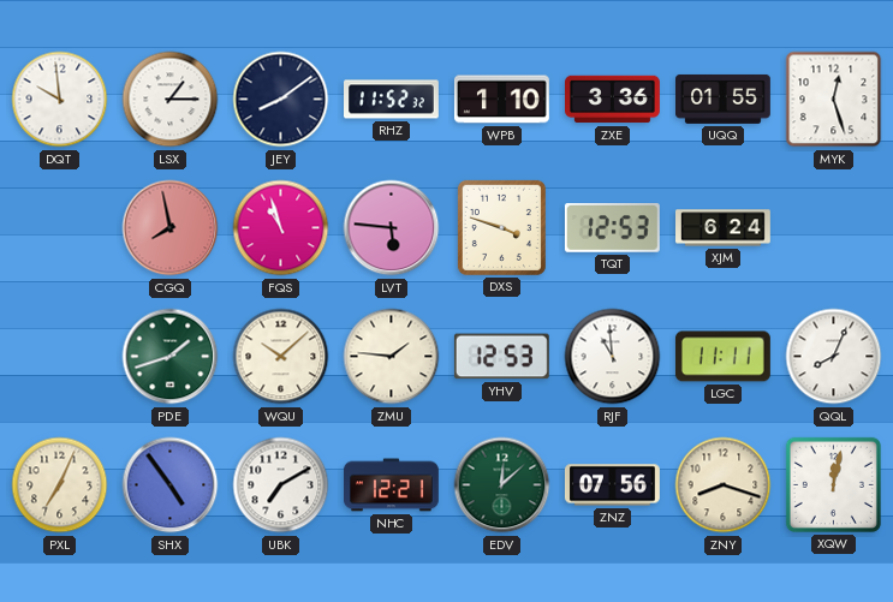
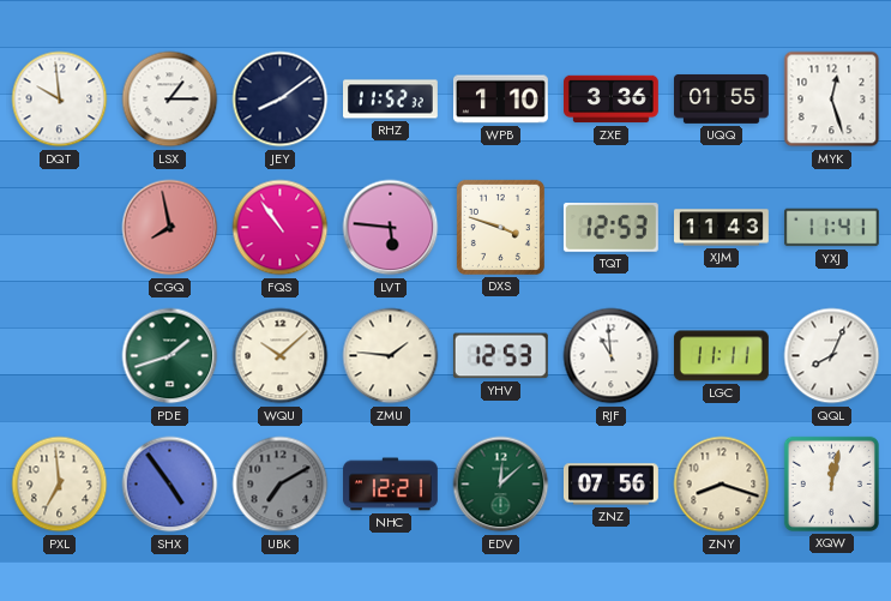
FQS: 10:57 -> 10:54
XJM: 6:24 -> 11:43
YXJ: none -> 11:41
PXL: 7:04 -> 6:59
UBK dial: white -> grey
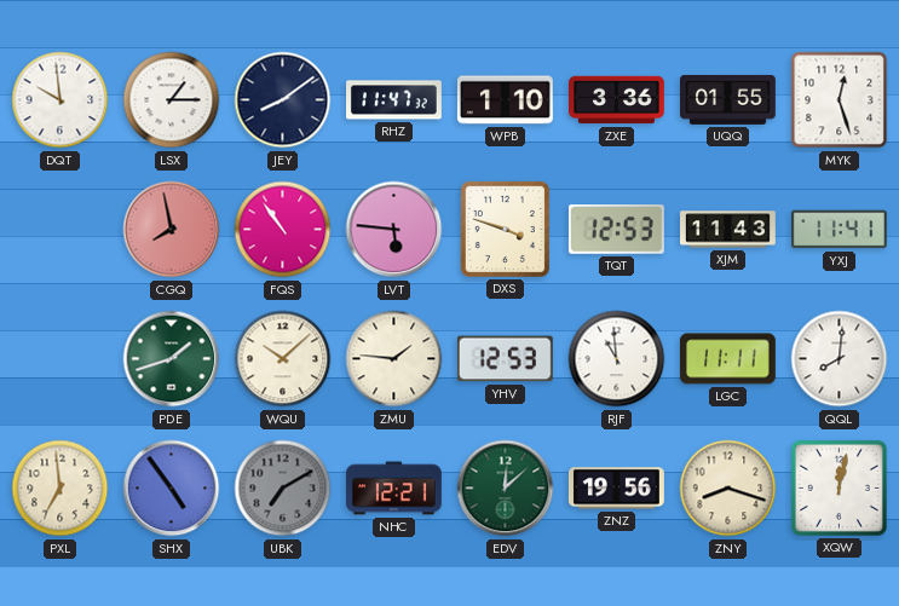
RHZ: 11:52 -> 11:47
QQL: 8:04 -> 8:01
ZNZ: 07:56 -> 19:56
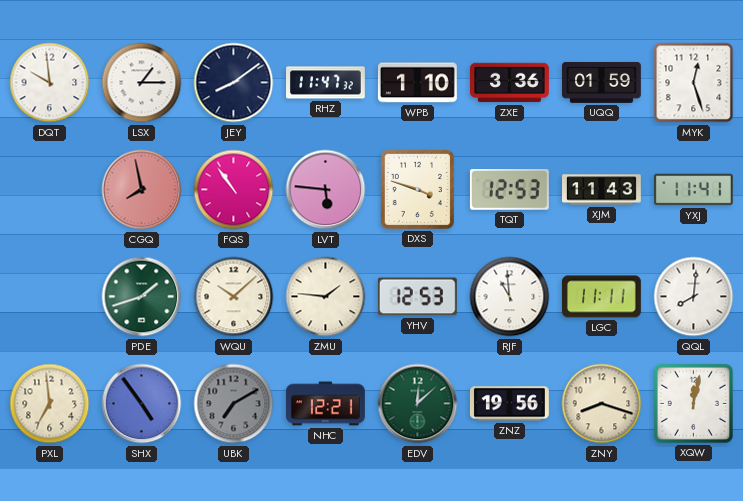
UQQ: 01:55 -> 01:59
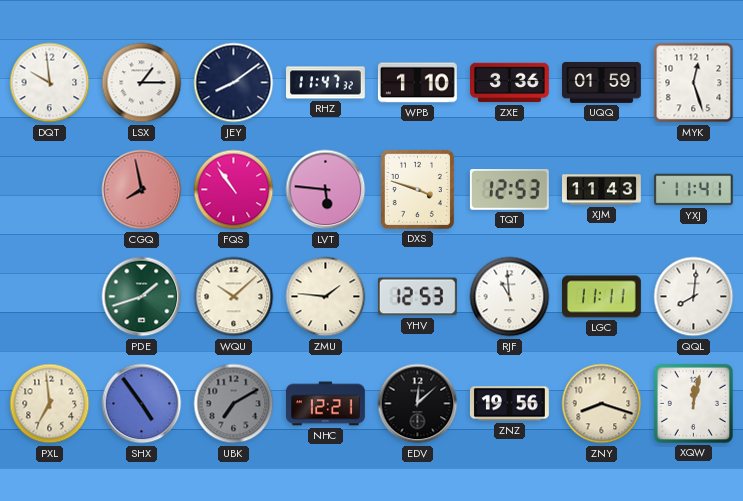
EDV dial: green -> black
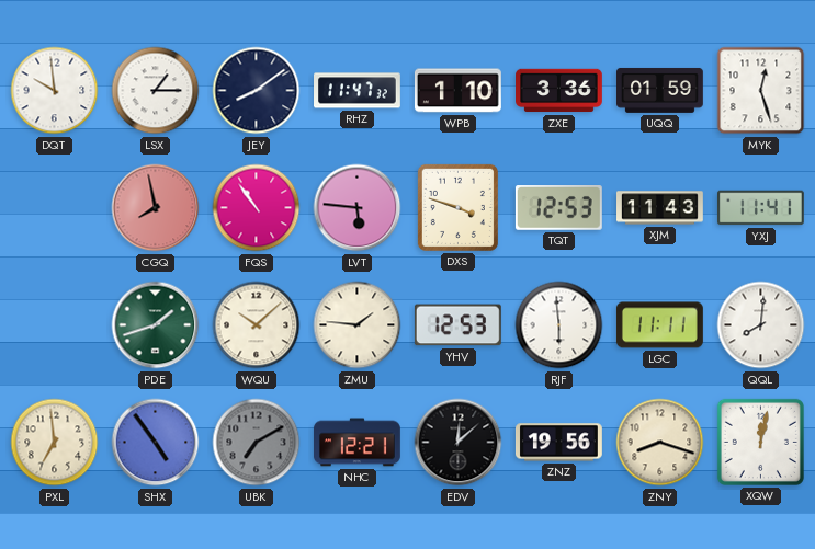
RJF: 10:59 -> 5:59
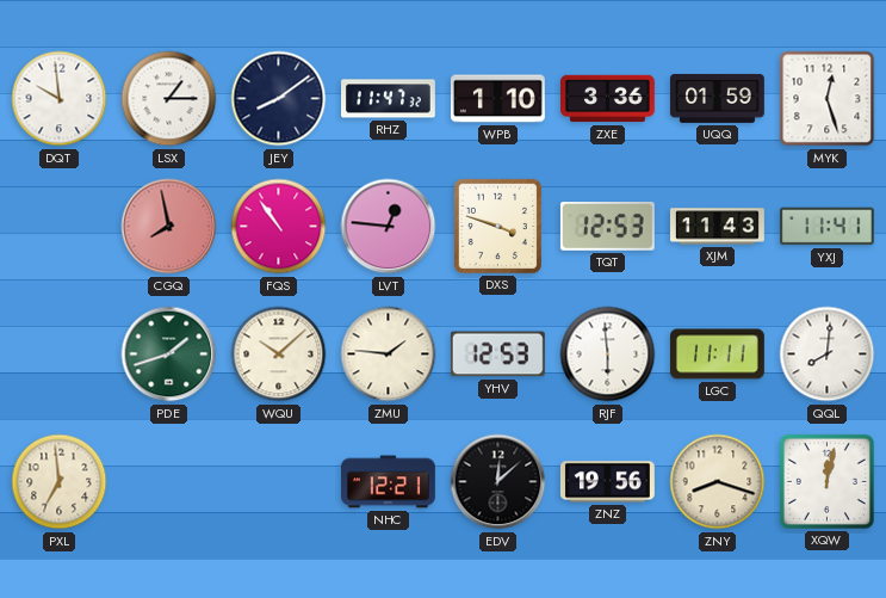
LVT: 5:46 -> 12:46
SHX: 4:54 -> none
UBK: 7:10 -> none
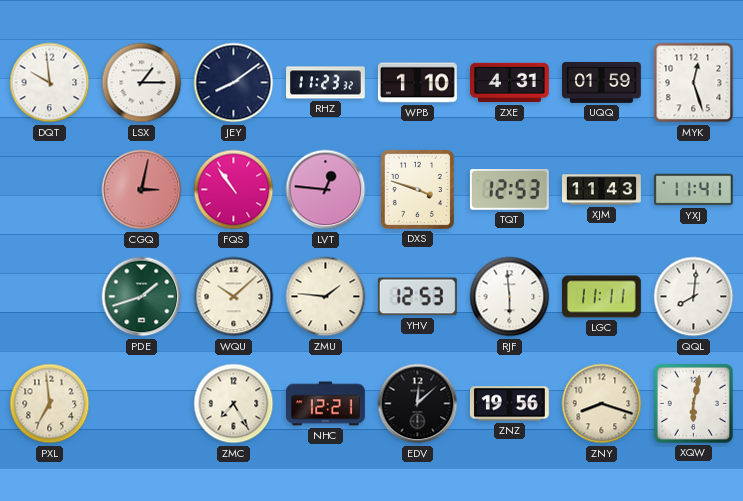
RHZ: 11:47 -> 11:23
ZXE: 3:36 -> 4:31
CGQ: 7:58 -> 3:02
ZMC: none -> 7:25
XQW: 12:02 -> 6:02
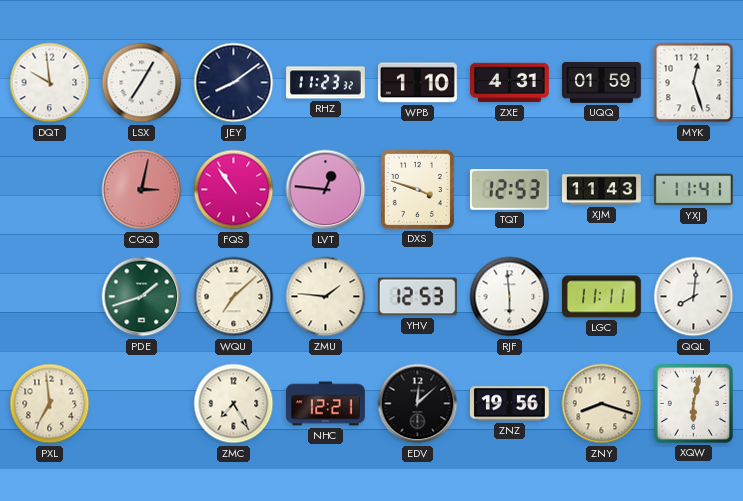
LSX: 1:15 -> 7:05
WQU: 10:08 -> 7:08
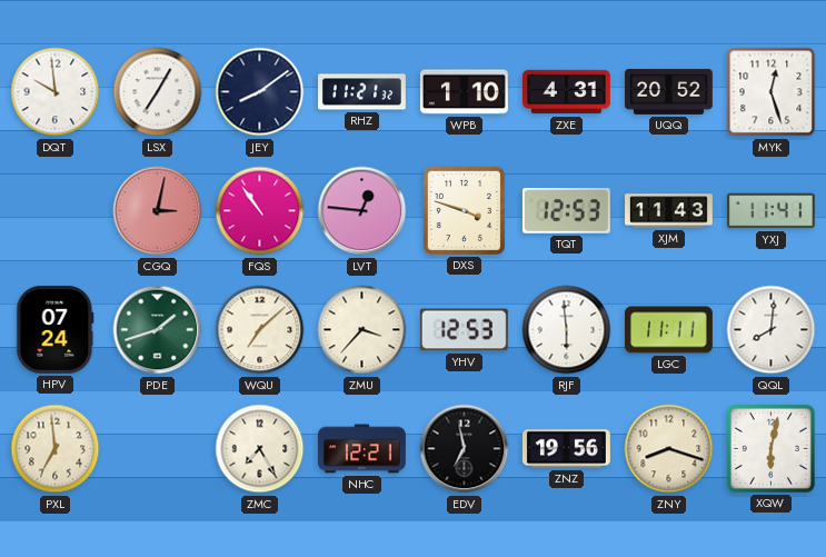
RHZ: 11:23 -> 11:21
UQQ: 01:59 -> 20:52
HPV: none -> 07:24
ZMU: 1:46 -> 3:37
EDV: 12:08 -> 6:58
